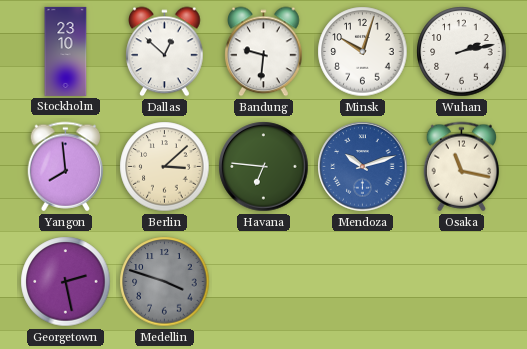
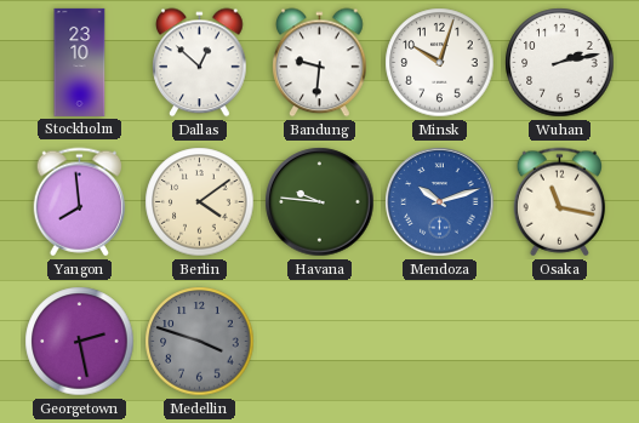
Berlin: 3:08 -> 4:09
Havana: 6:46 -> 9:46
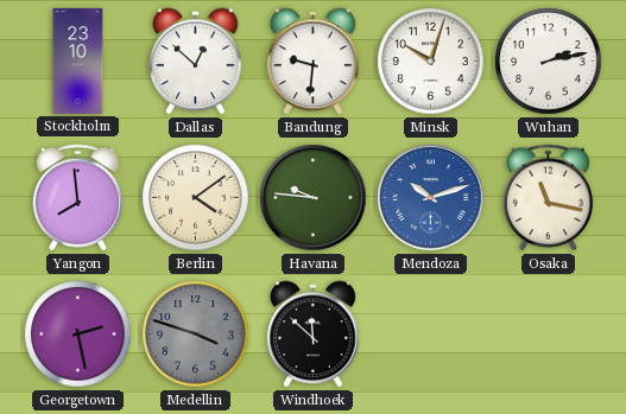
Windhoek: none -> 11:52
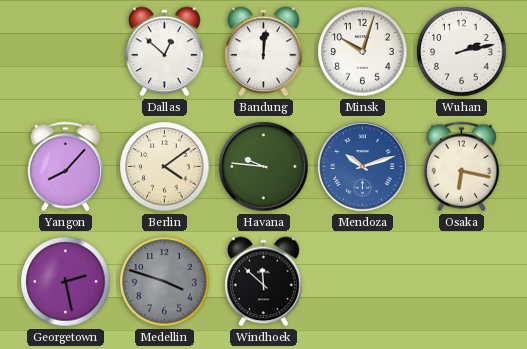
Stockholm: 23:10 -> none
Bandung: 9:31 -> 12:01
Yangon: 7:59 -> 8:07
Osaka: 11:17 -> 6:17
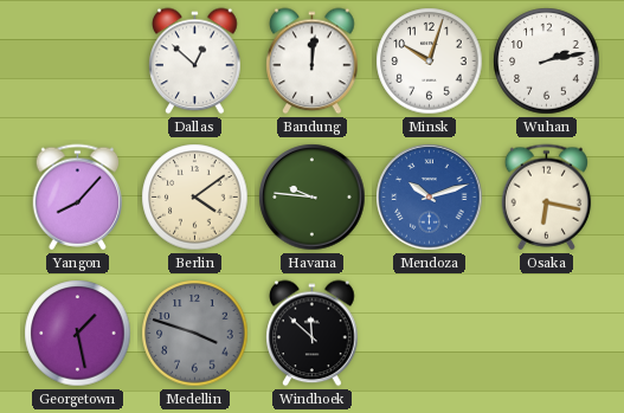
Georgetown: 2:28 -> 1:28
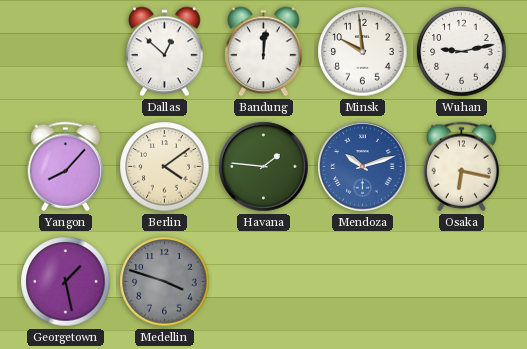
Minsk: 10:03 -> 9:59
Wuhan: 2:13 -> 9:13
Havana: 9:46 -> 1:46
Windhoek: 11:52 -> none
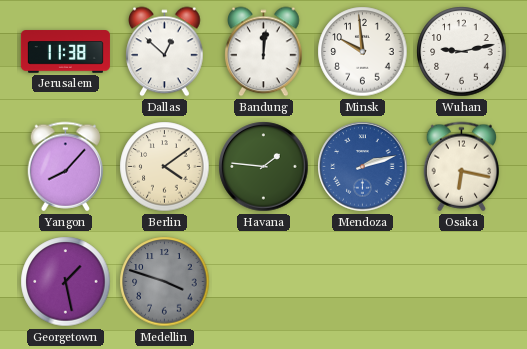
Jerusalem: none -> 11:38
Mendoza: 10:12 -> 2:12
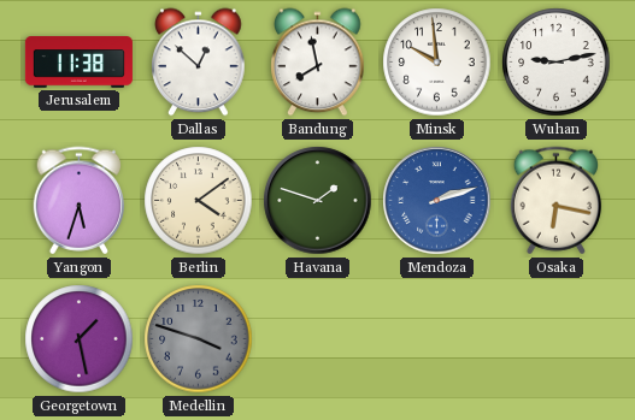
Bandung: 12:01 -> 7:58
Yangon: 8:07 -> 5:33
Havana: 1:46 -> 1:48
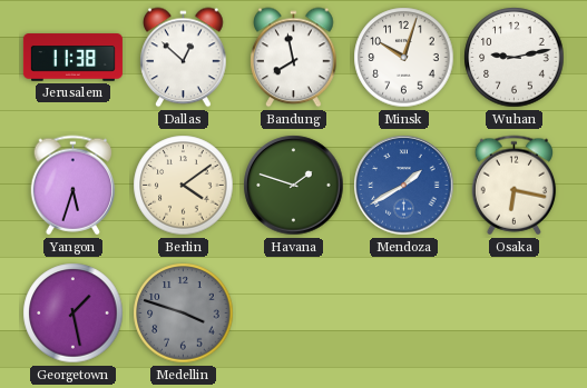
Minsk: 9:59 -> 10:03
Mendoza: 2:12 -> 1:40
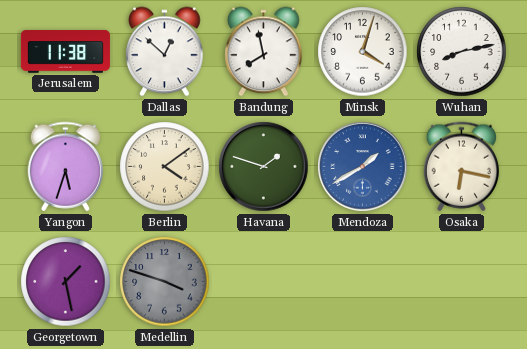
Minsk: 10:03 -> 4:03
Wuhan: 9:13 -> 8:13
